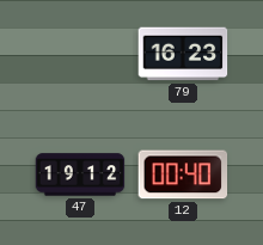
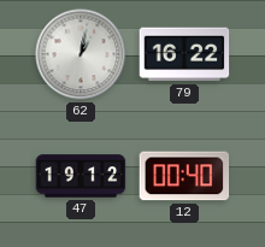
62: none -> 1:02
79: 16:23 -> 16:22
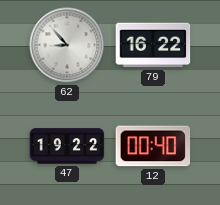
62: 1:02 -> 8:53
47: 19:12 -> 19:22
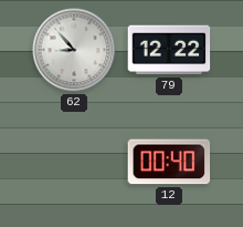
79: 16:22 -> 12:22
47: 19:22 -> none
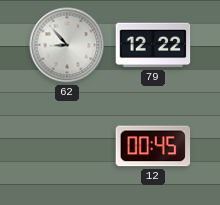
12: 00:40 -> 00:45
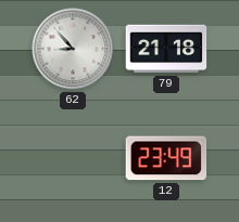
79: 12:22 -> 21:18
12: 00:45 -> 23:49
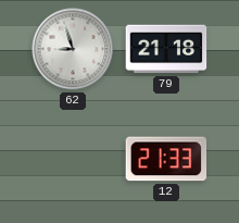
62: 8:53 -> 8:57
12: 23:49 -> 21:33
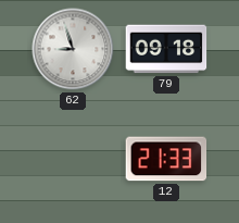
79: 21:18 -> 09:18
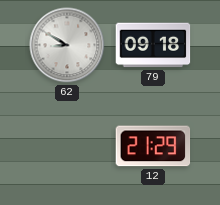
62: 8:57 -> 8:50
12: 21:33 -> 21:29
